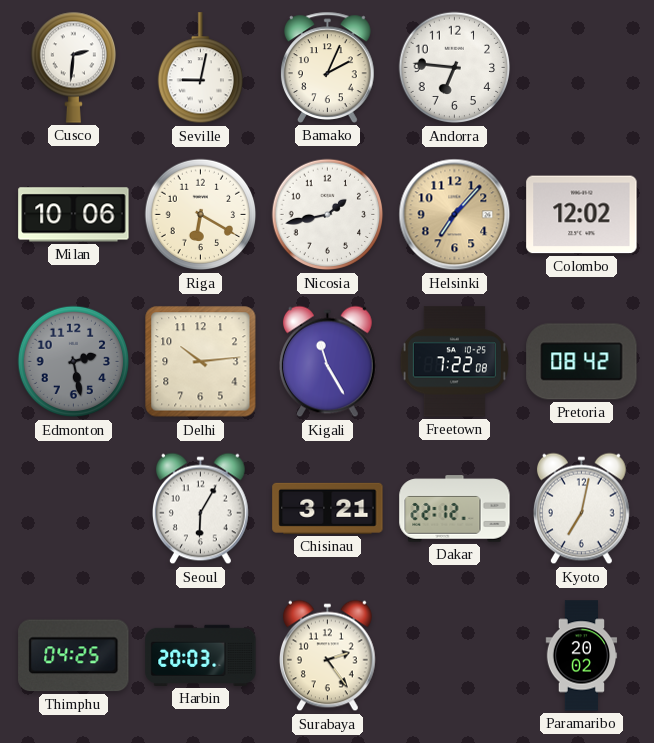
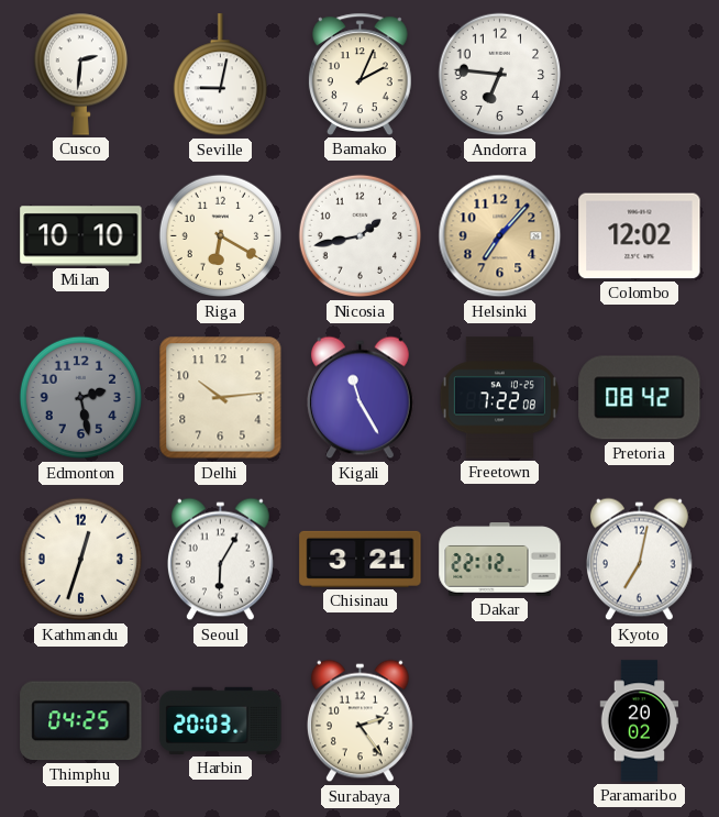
Milan: 10:06 -> 10:10
Kathmandu: none -> 12:33
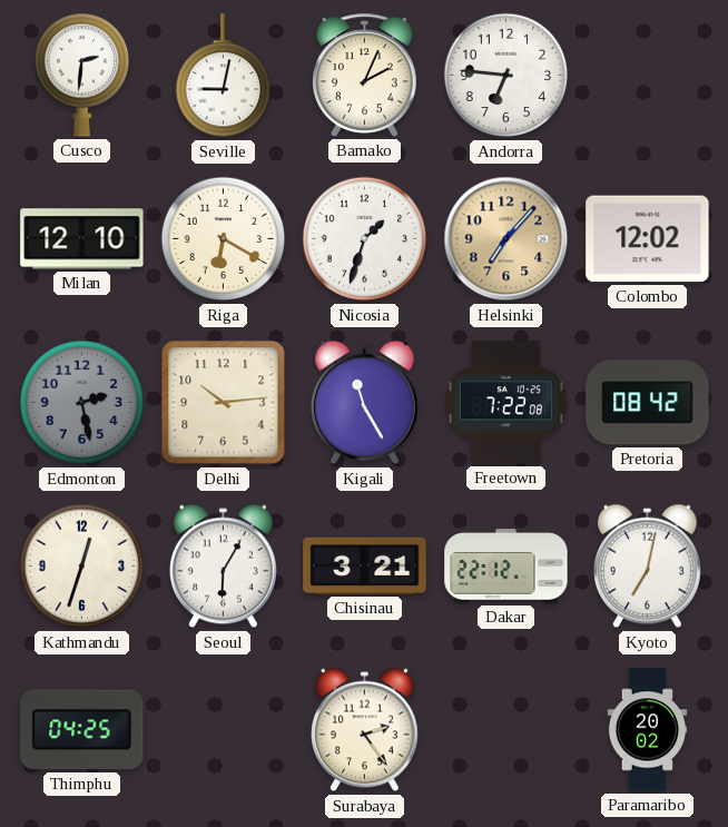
Milan: 10:10 -> 12:10
Nicosia: 1:43 -> 1:33
Harbin: 20:03 -> none
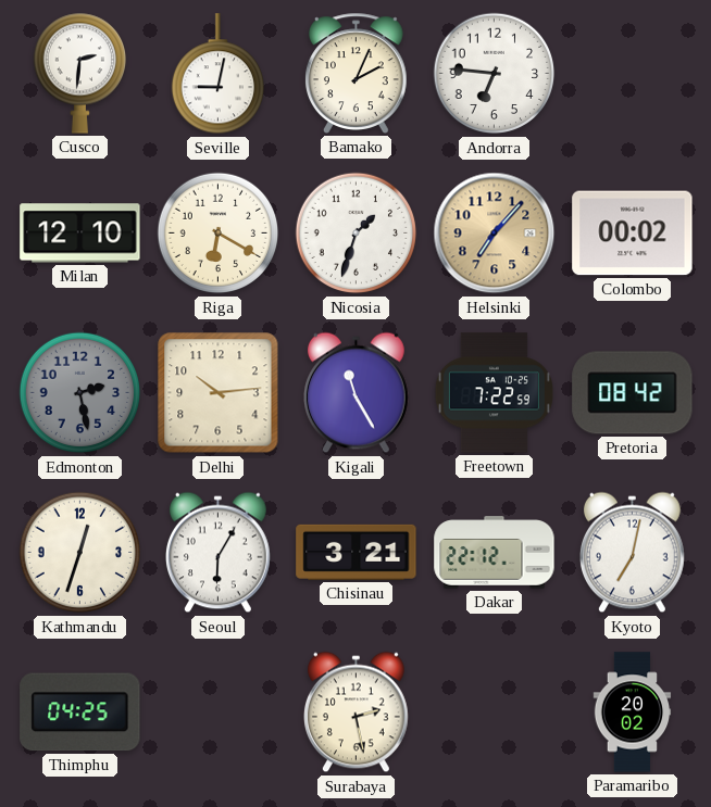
Colombo: 12:02 -> 00:02
Freetown: 7:22:08 -> 7:22:59
Surabaya: 2:24 -> 2:28
